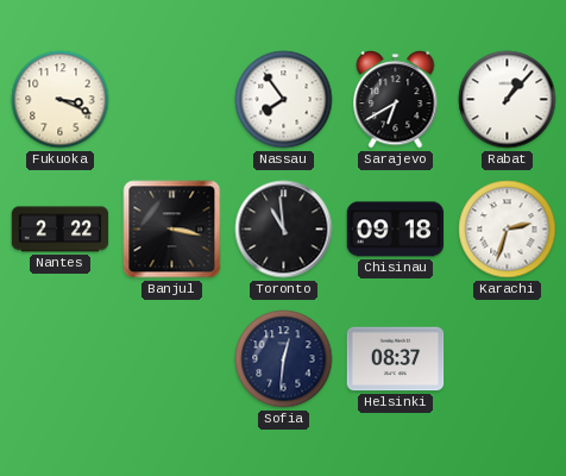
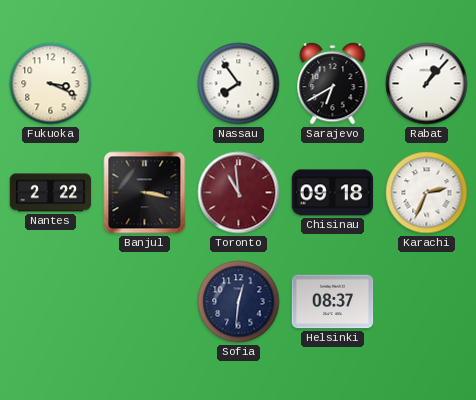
Toronto dial: black -> burgundy
Karachi: 2:33 -> 2:34
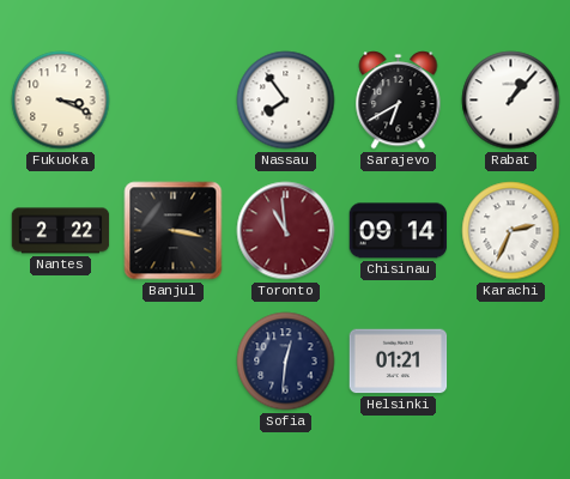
Chisinau: 09:18 -> 09:14
Helsinki: 08:37 -> 01:21
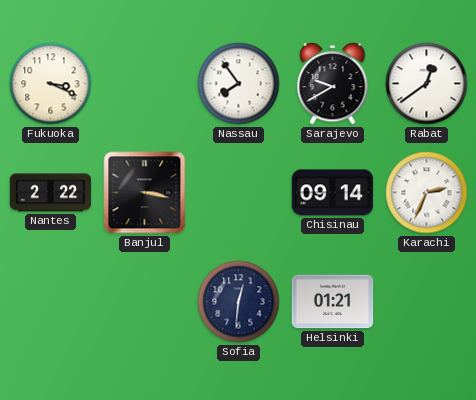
Sarajevo: 6:40 -> 9:40
Rabat: 1:07 -> 12:39
Toronto: 10:59 -> none
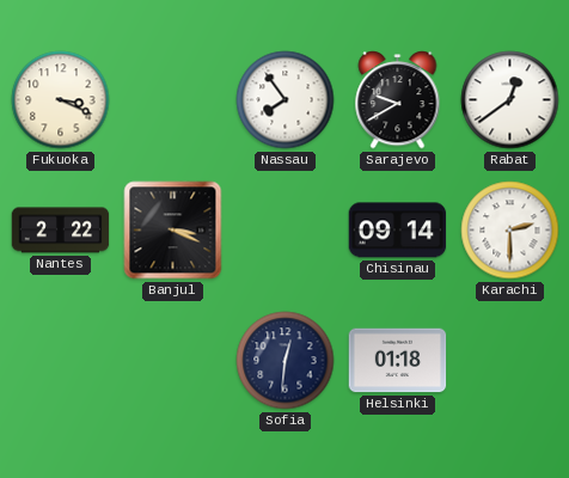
Banjul: 3:17 -> 3:19
Karachi: 2:34 -> 2:30
Helsinki: 01:21 -> 01:18
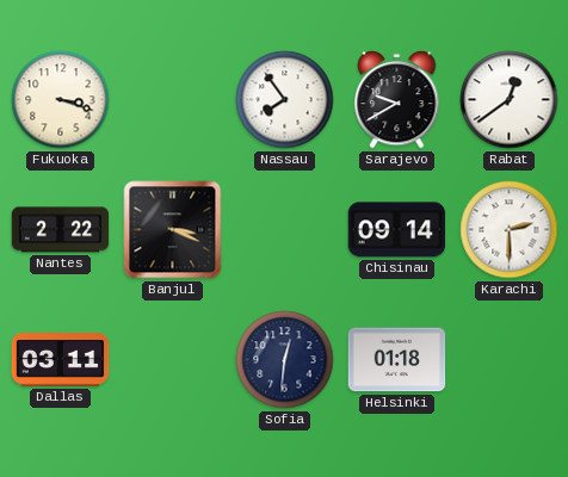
Fukuoka: 3:19 -> 3:18
Dallas: none -> 03:11
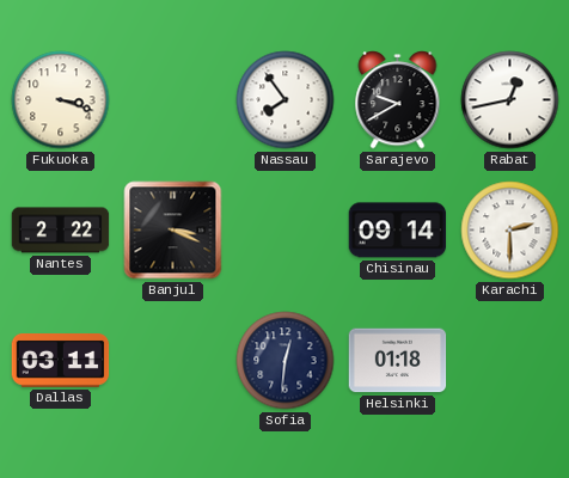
Rabat: 12:39 -> 12:43
